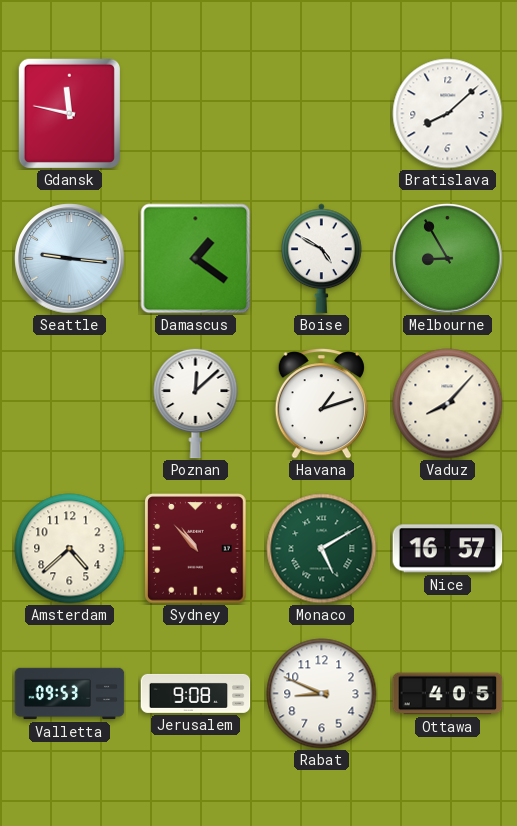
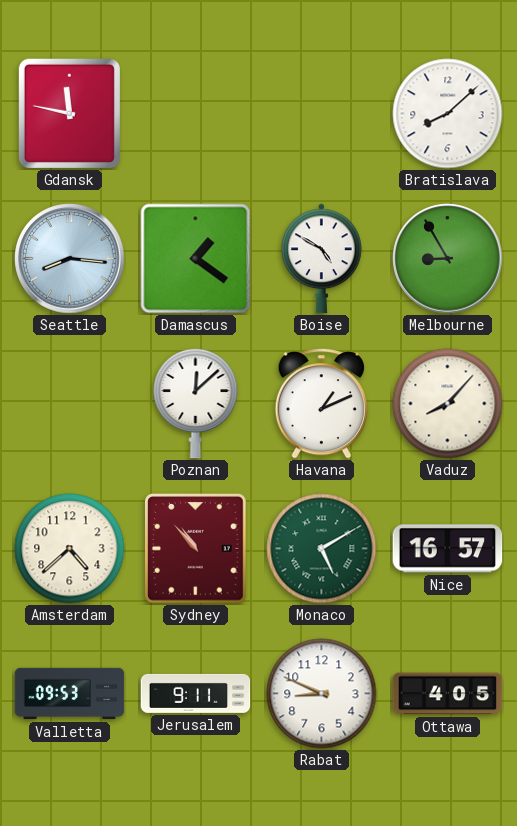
Seattle: 9:16 -> 8:16
Havana: 1:12 -> 1:11
Jerusalem: 9:08 -> 9:11
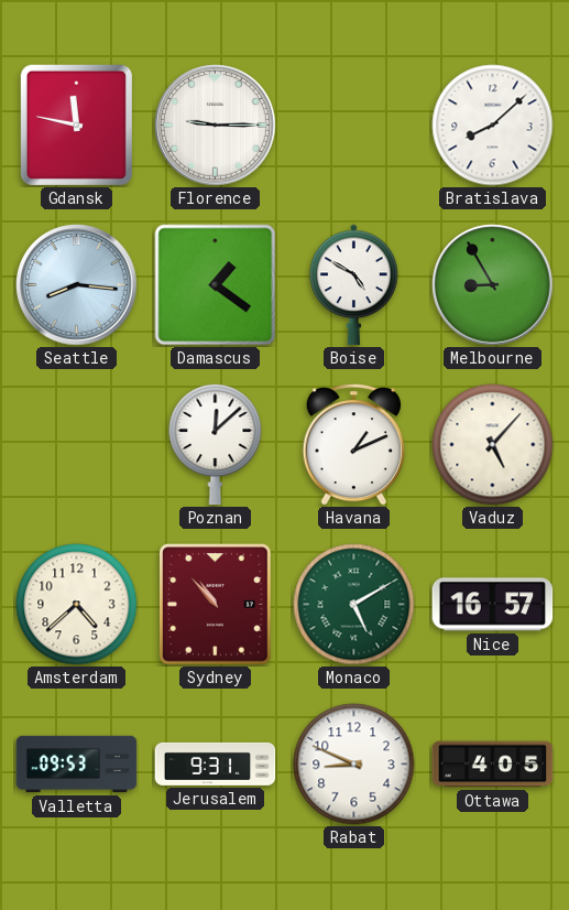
Florence: none -> 9:15
Vaduz: 8:07 -> 5:07
Jerusalem: 9:11 -> 9:31
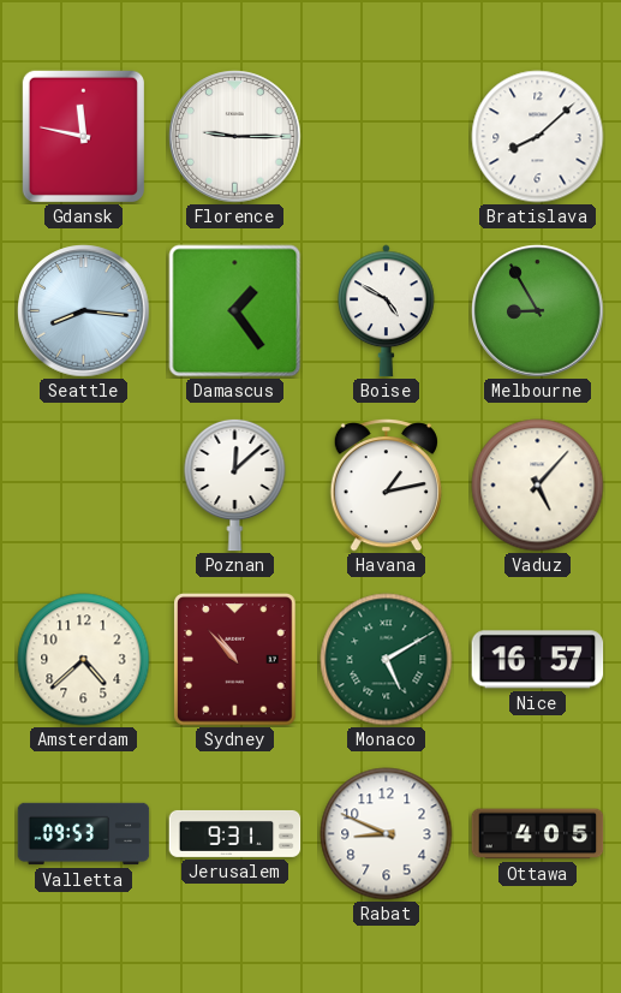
Damascus: 1:21 -> 1:24
Havana: 1:11 -> 1:13
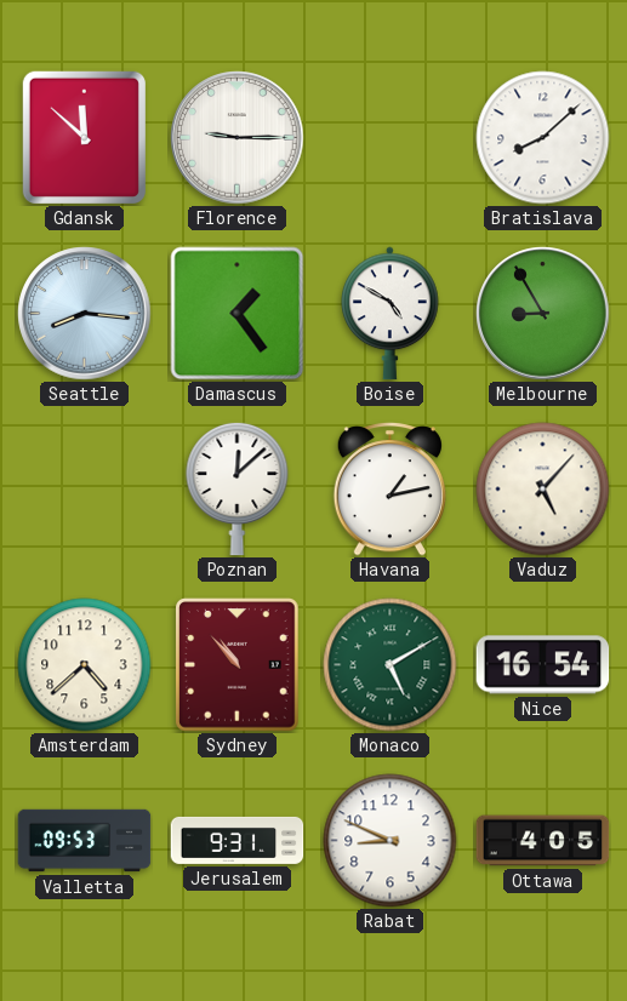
Gdansk: 11:47 -> 11:52
Nice: 16:57 -> 16:54
